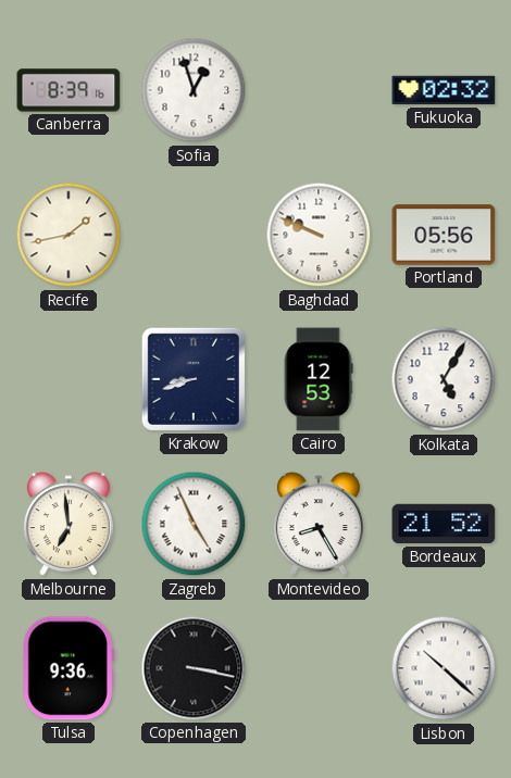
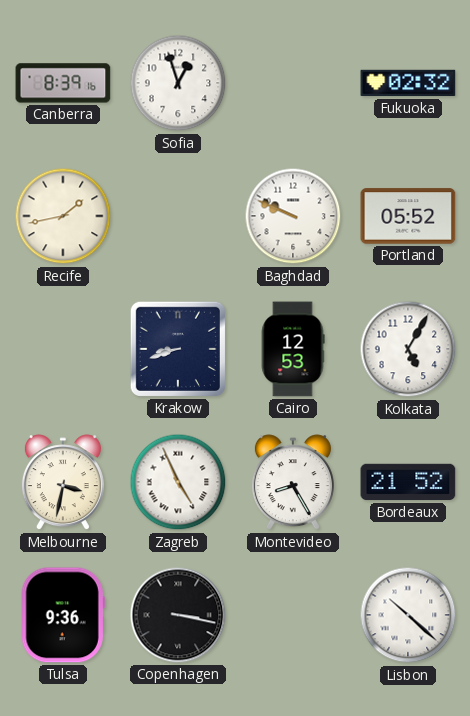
Portland: 05:56 -> 05:52
Melbourne: 6:59 -> 3:32
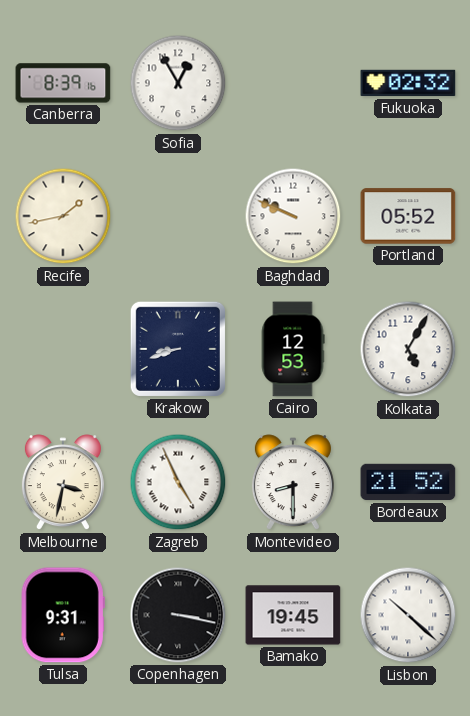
Sofia: 12:57 -> 12:55
Montevideo: 8:25 -> 8:30
Tulsa: 9:36 -> 9:31
Bamako: none -> 19:45
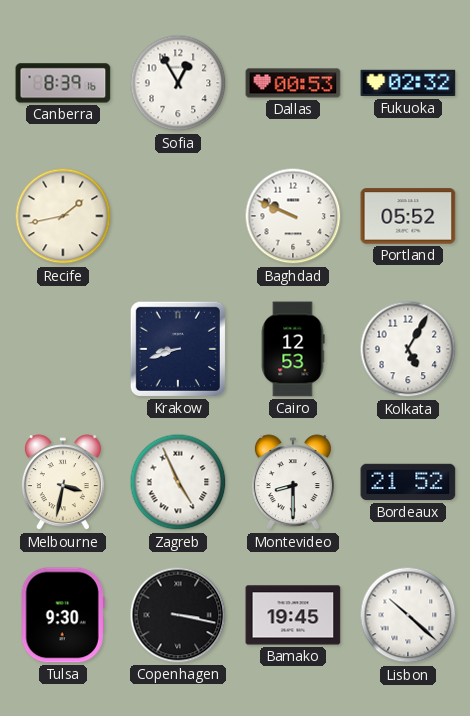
Dallas: none -> 00:53
Tulsa: 9:31 -> 9:30
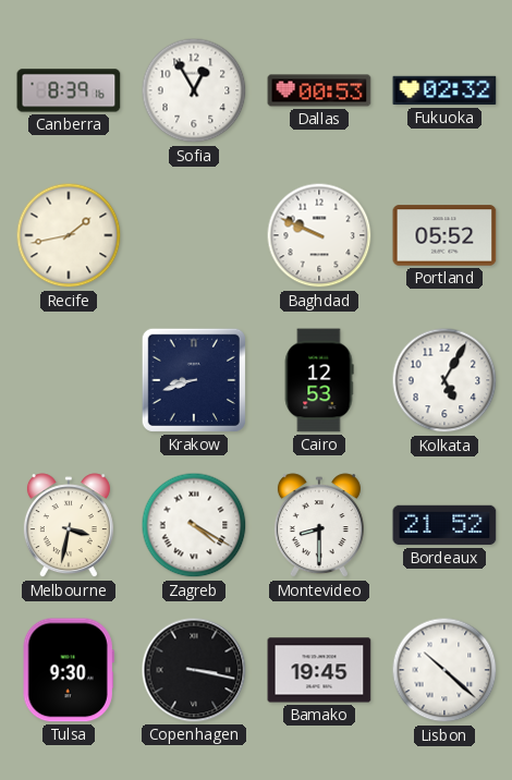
Zagreb: 4:56 -> 4:20
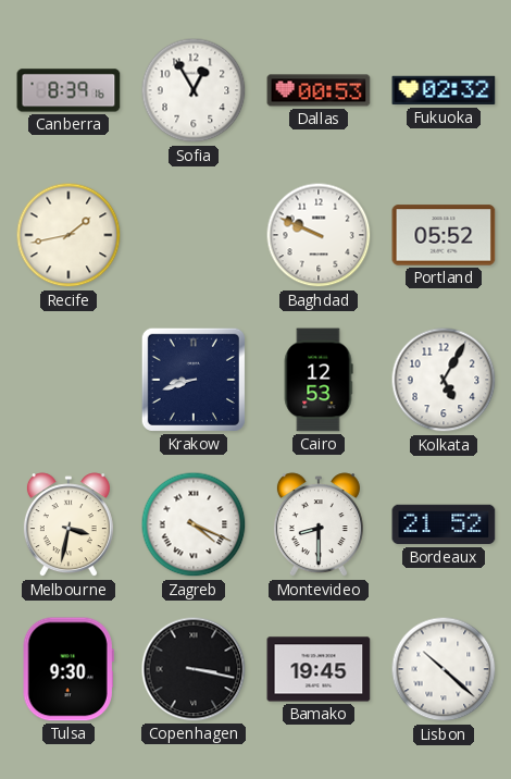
Zagreb: 4:20 -> 4:19
